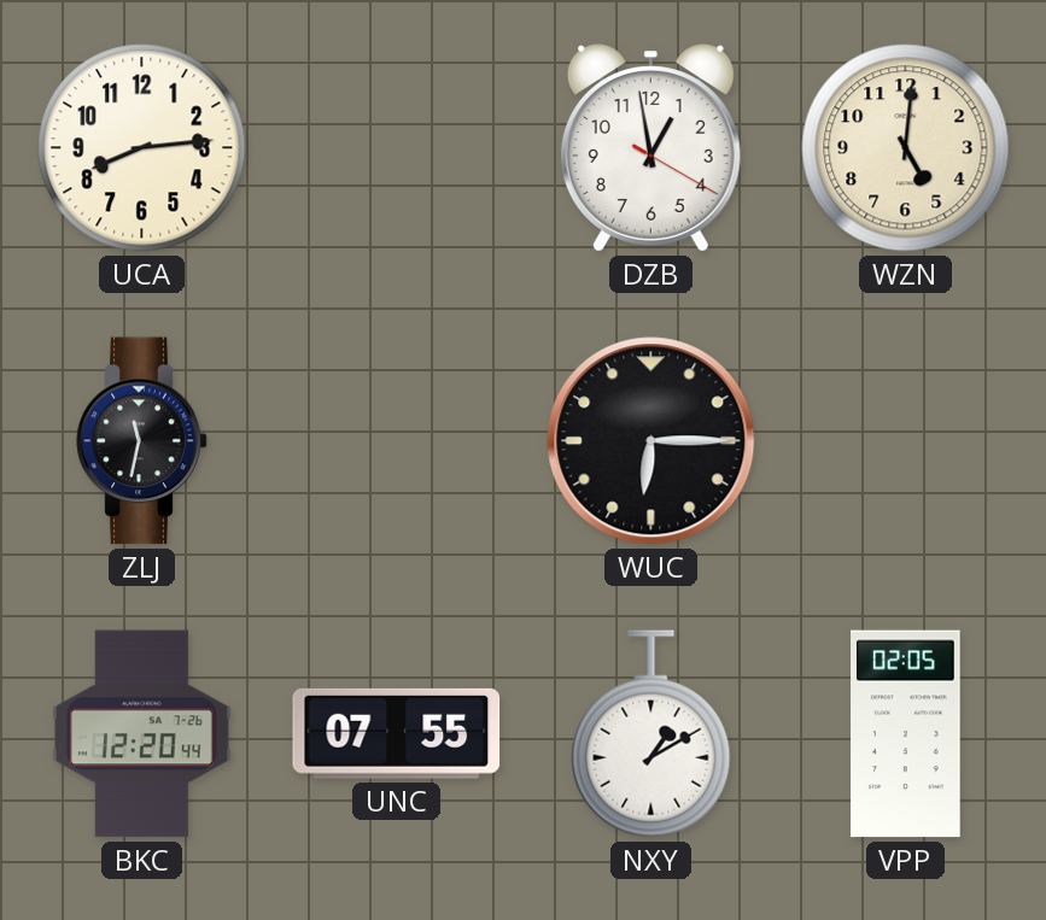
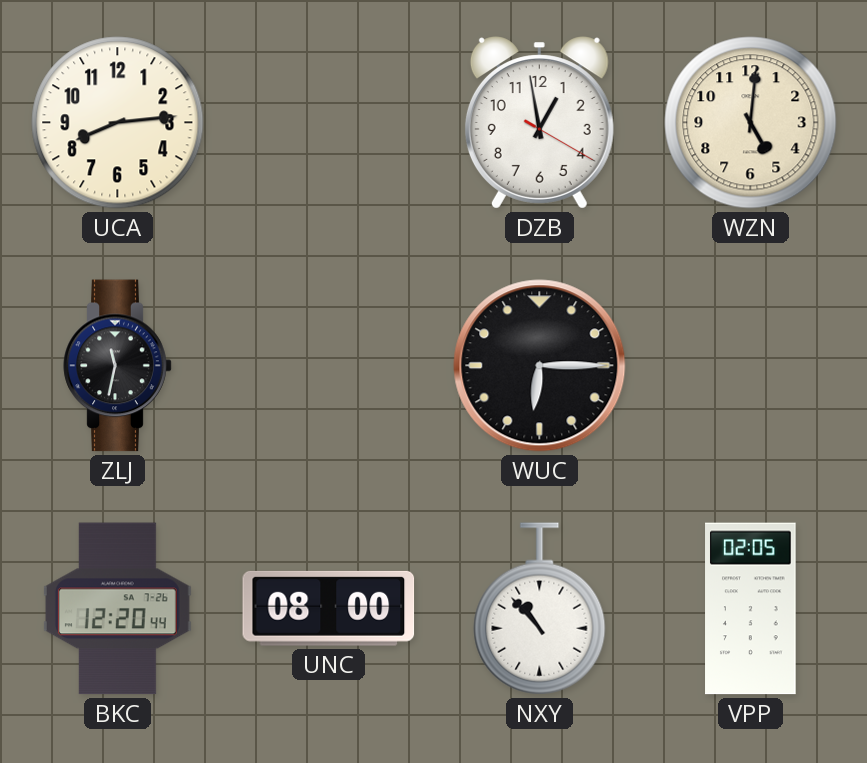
UNC: 07:55 -> 08:00
NXY: 1:10 -> 10:53
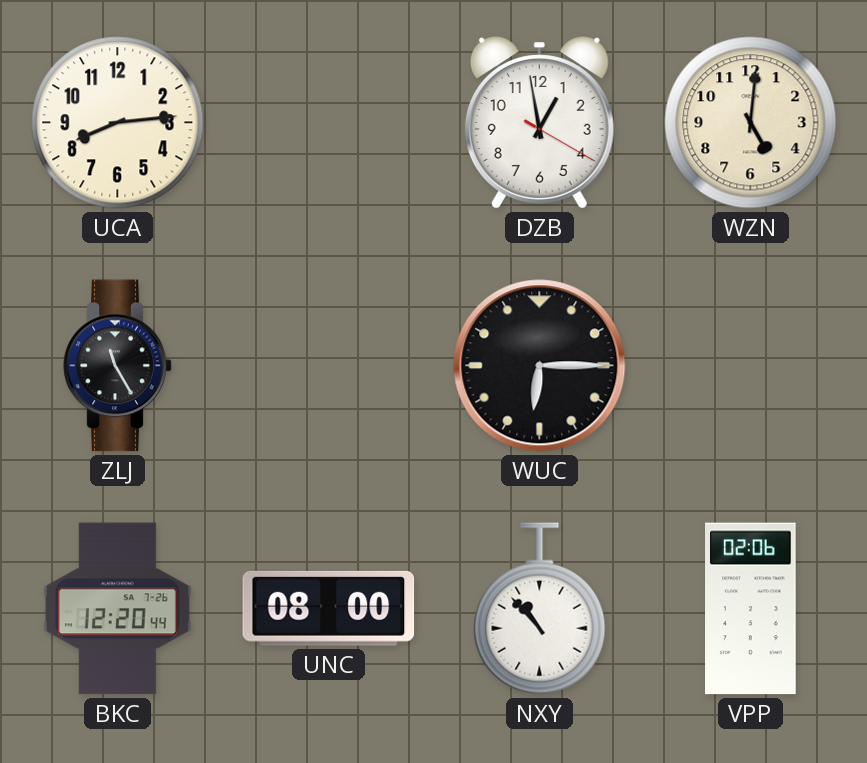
ZLJ: 11:32 -> 11:25
VPP: 02:05 -> 02:06
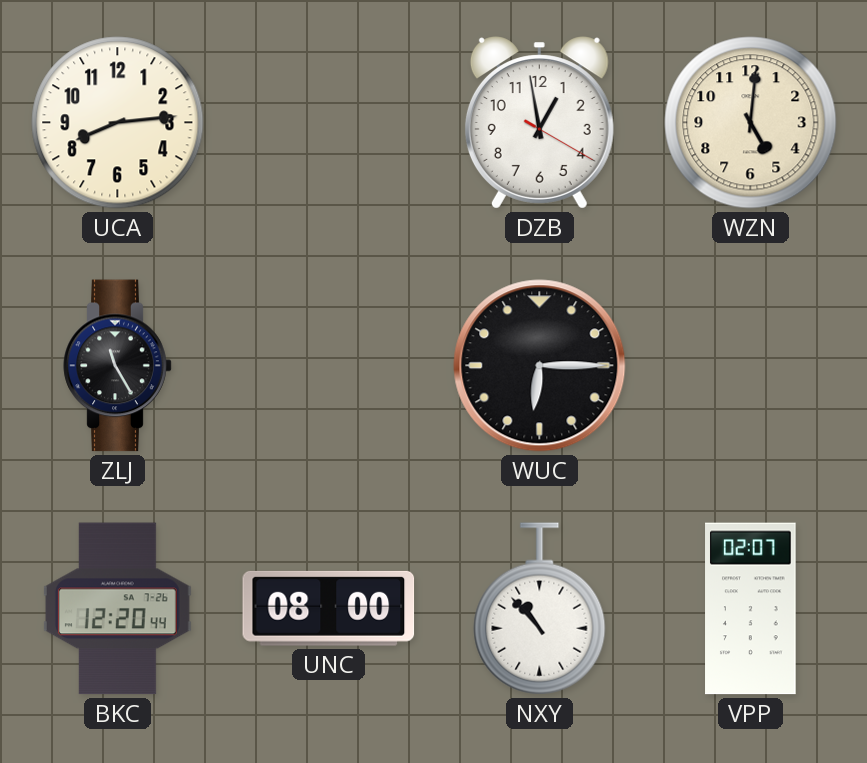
VPP: 02:06 -> 02:07
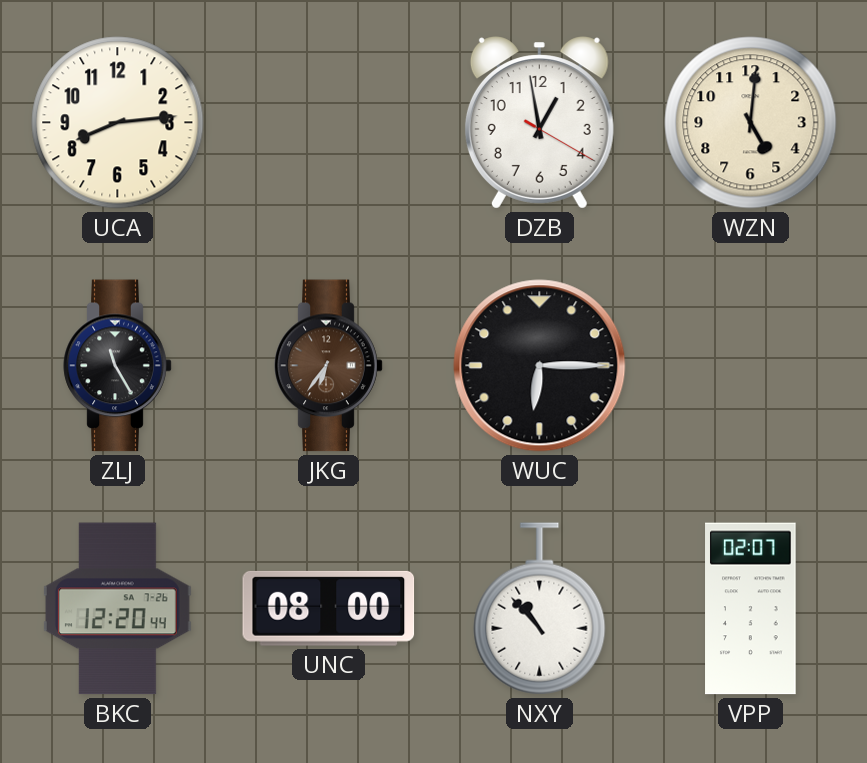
JKG: none -> 6:36
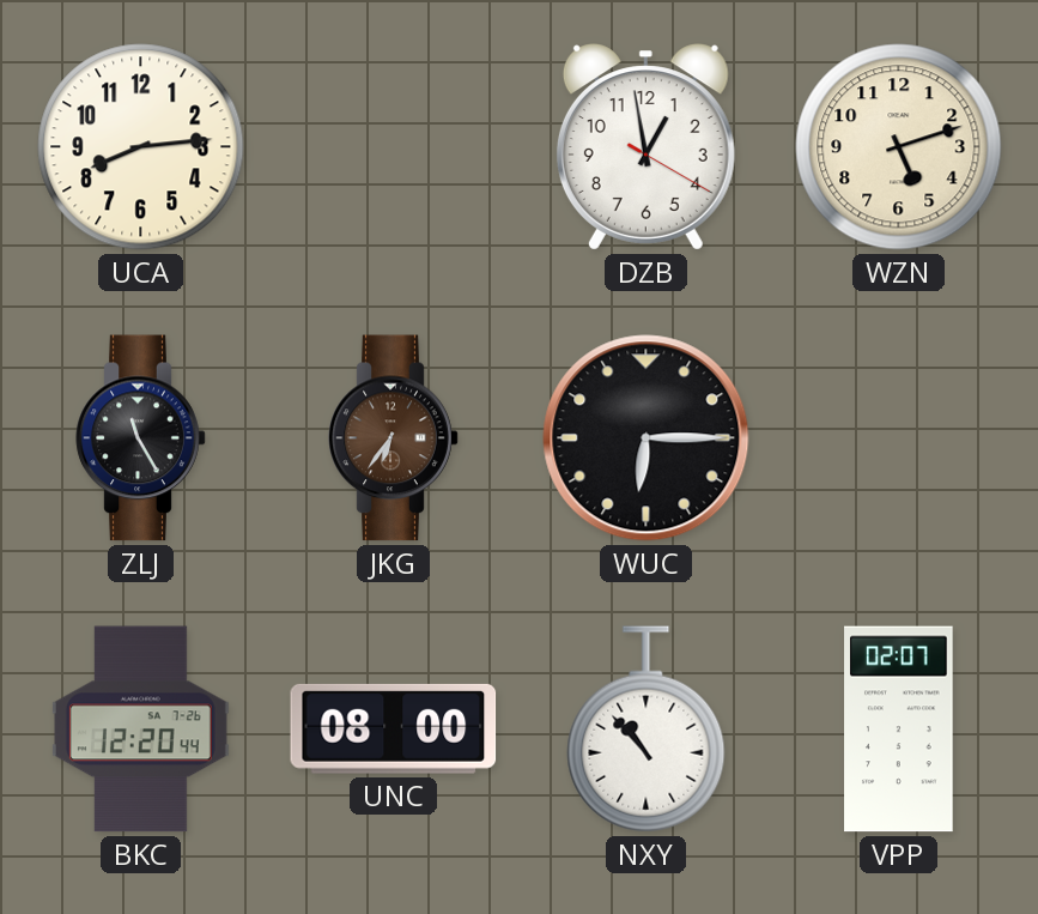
WZN: 5:01 -> 5:12
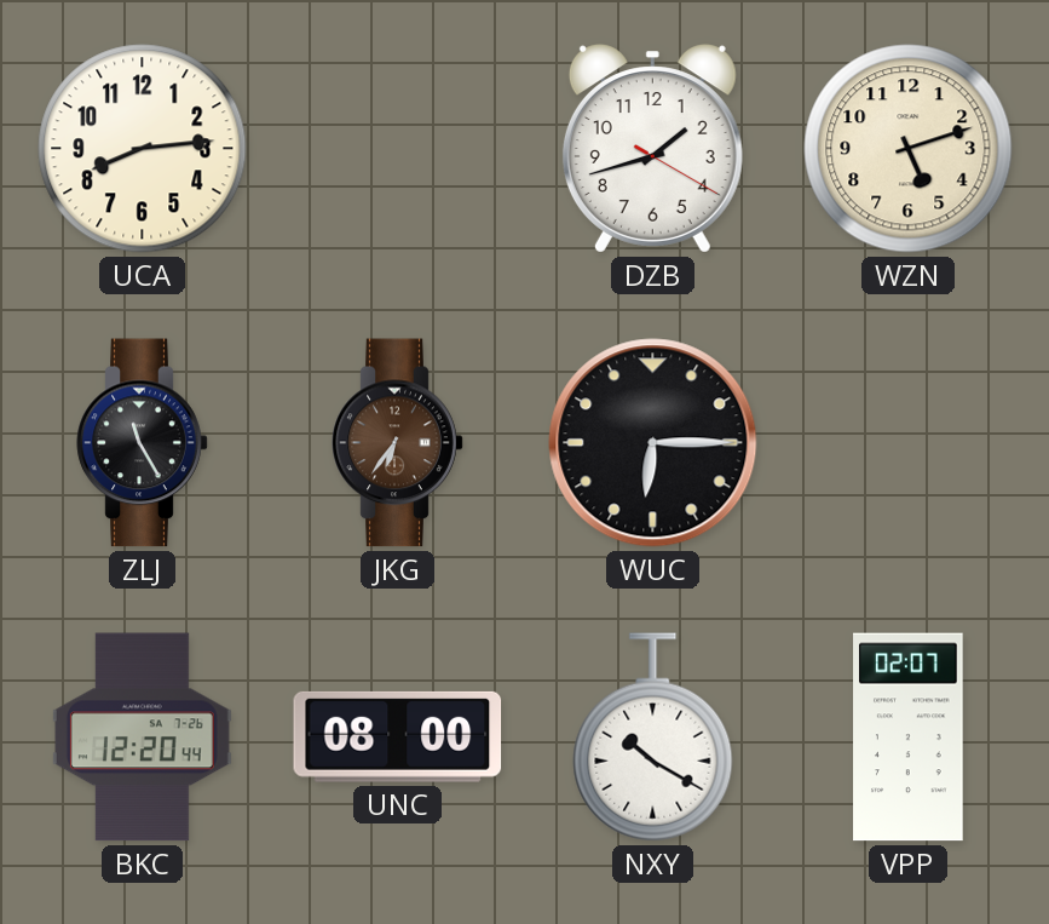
DZB: 12:58 -> 1:42
NXY: 10:53 -> 10:20
